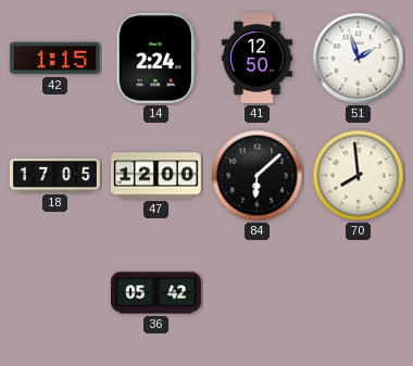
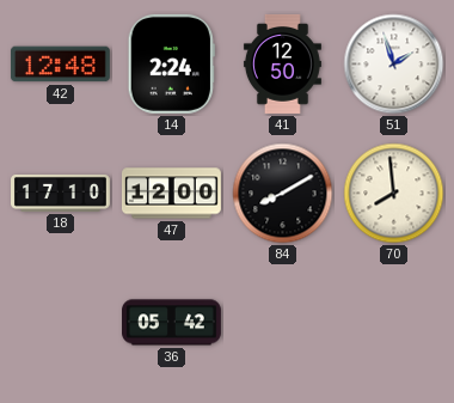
42: 1:15 -> 12:48
18: 17:05 -> 17:10
84: 6:08 -> 8:10
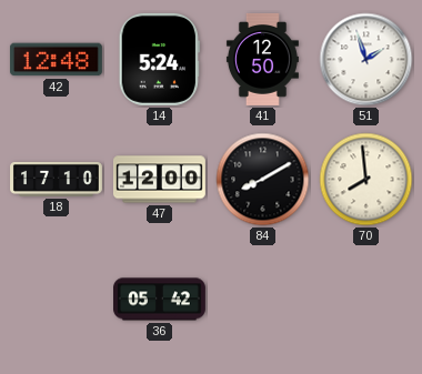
14: 2:24 -> 5:24
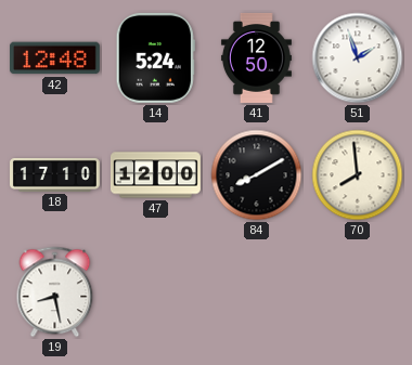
19: none -> 8:28
36: 05:42 -> none
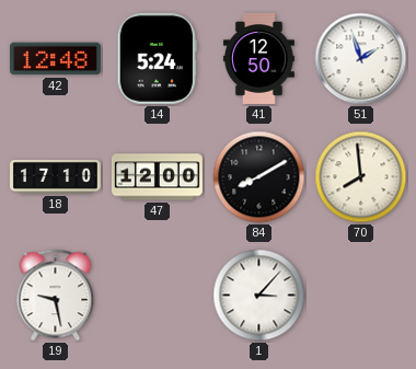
19: 8:28 -> 9:28
1: none -> 3:07
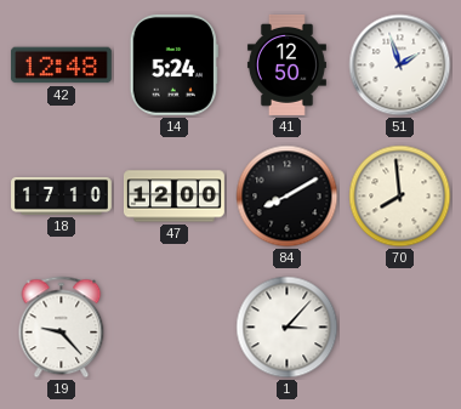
19: 9:28 -> 9:23
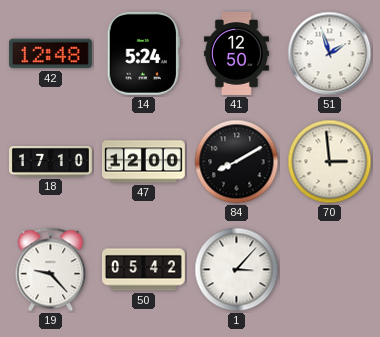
70: 7:59 -> 2:59
50: none -> 05:42
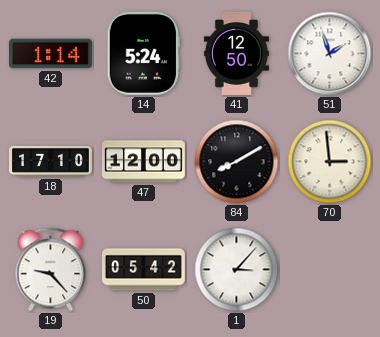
42: 12:48 -> 1:14
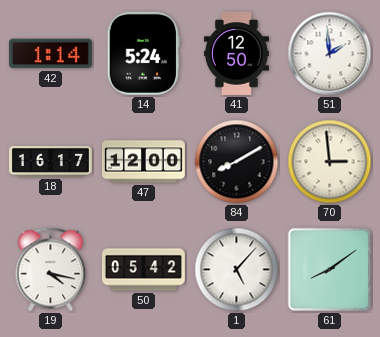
51: 1:57 -> 1:59
18: 17:10 -> 16:17
19: 9:23 -> 4:17
1: 3:07 -> 5:07
61: none -> 8:09
